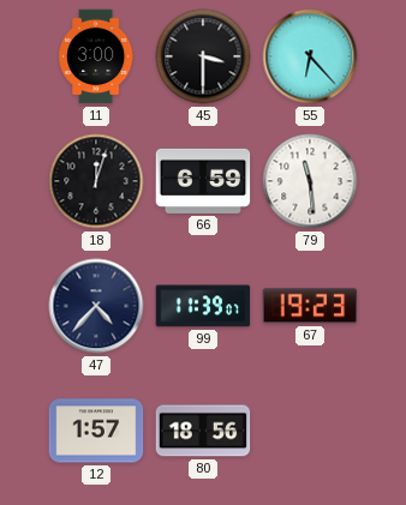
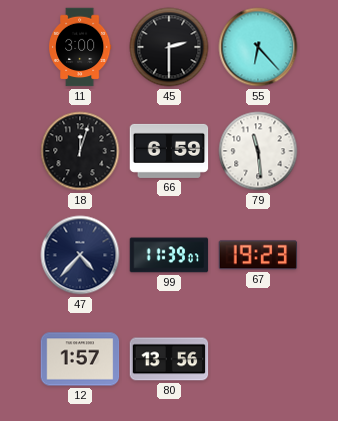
45: 3:30 -> 2:30
80: 18:56 -> 13:56
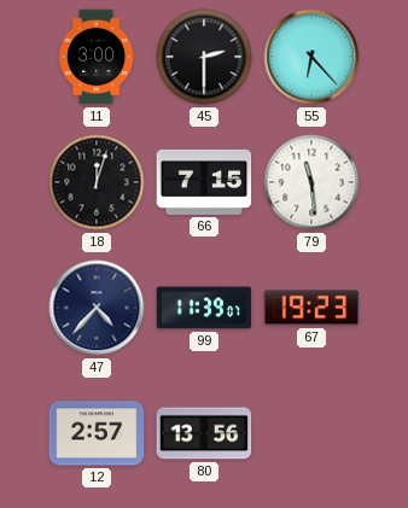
66: 6:59 -> 7:15
12: 1:57 -> 2:57
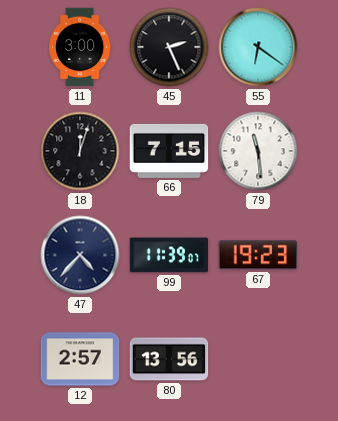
45: 2:30 -> 2:26
55: 6:23 -> 6:21
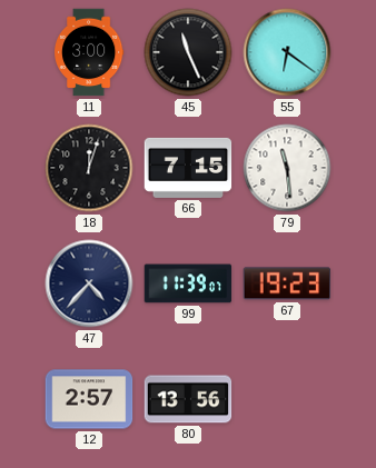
45: 2:26 -> 11:26
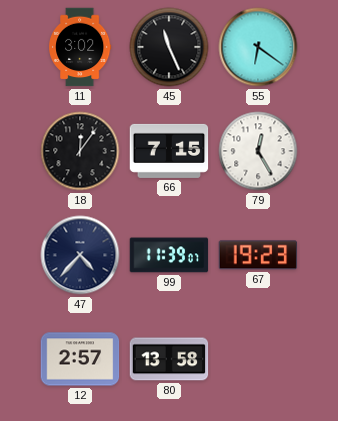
11: 3:00 -> 3:02
18: 12:03 -> 12:06
79: 11:29 -> 12:25
80: 13:56 -> 13:58
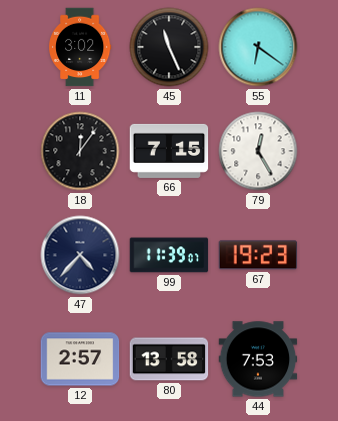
44: none -> 7:53
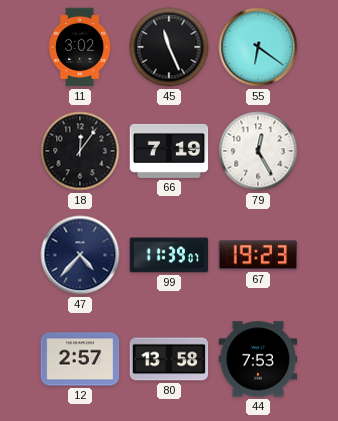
66: 7:15 -> 7:19
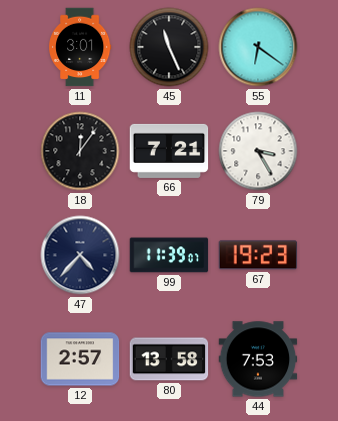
11: 3:02 -> 3:01
66: 7:19 -> 7:21
79: 12:25 -> 3:25
